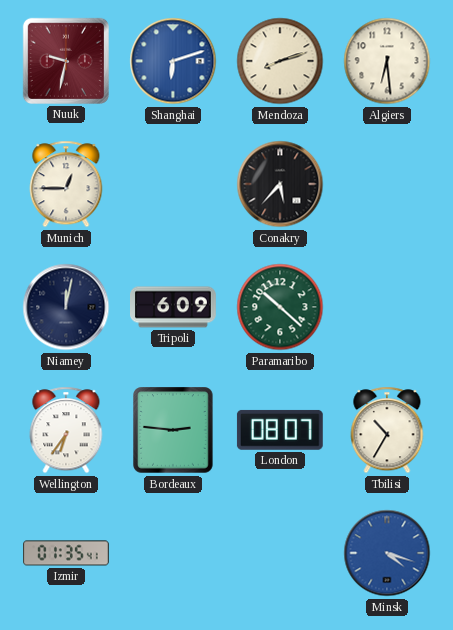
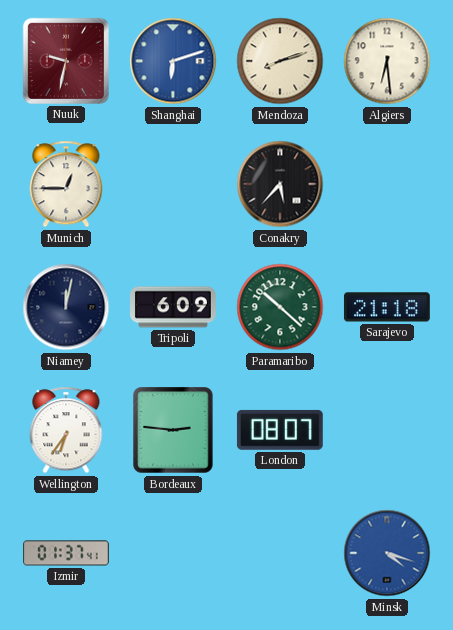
Sarajevo: none -> 21:18
Tbilisi: 10:35 -> none
Izmir: 01:35 -> 01:37
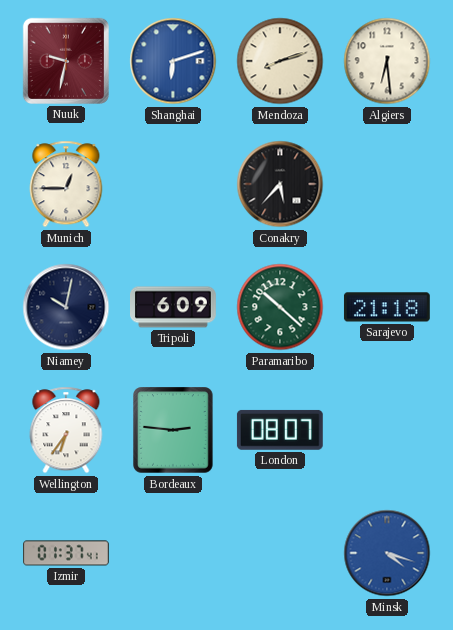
Niamey: 12:02 -> 10:02
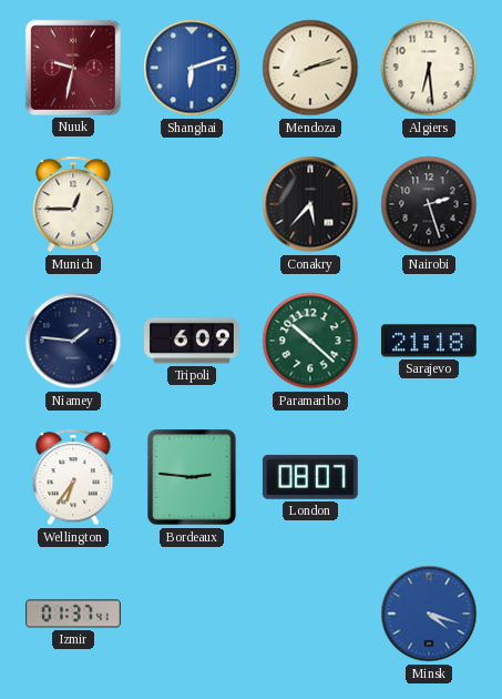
Nairobi: none -> 2:27
Niamey: 10:02 -> 1:46
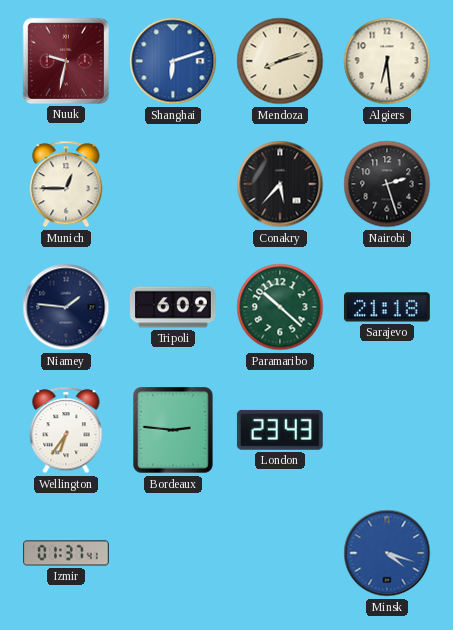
London: 08:07 -> 23:43
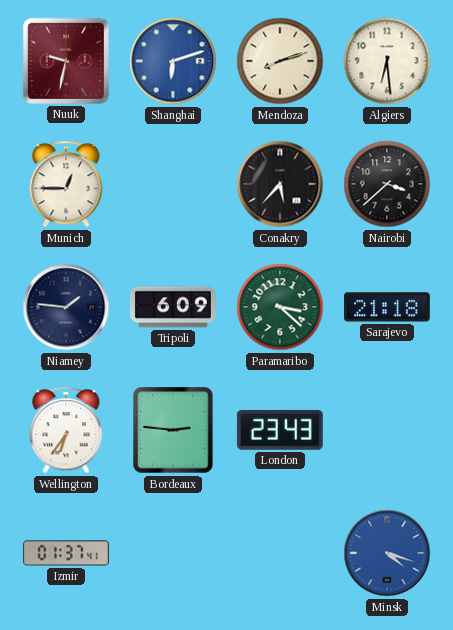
Nairobi: 2:27 -> 3:38
Paramaribo: 10:22 -> 3:22
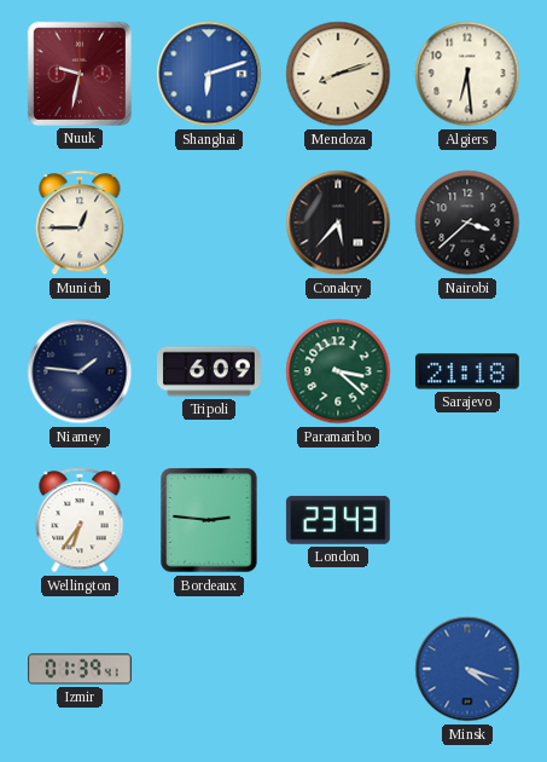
Izmir: 01:37 -> 01:39
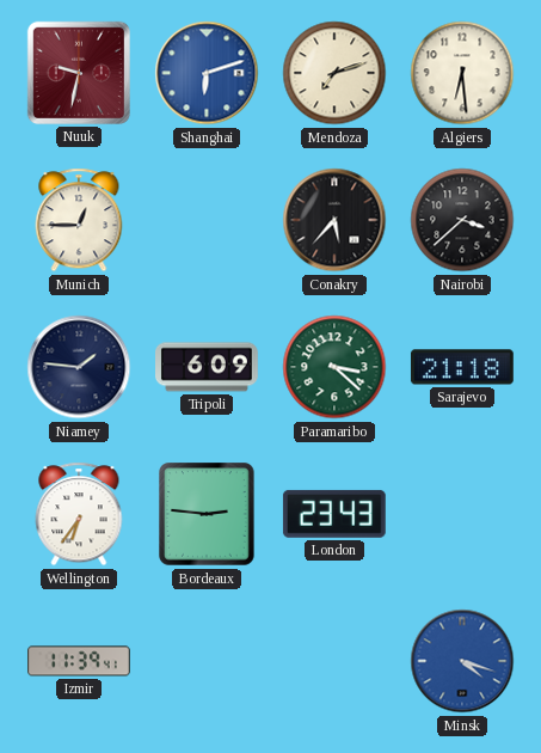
Mendoza: 8:12 -> 7:12
Izmir: 01:39 -> 11:39
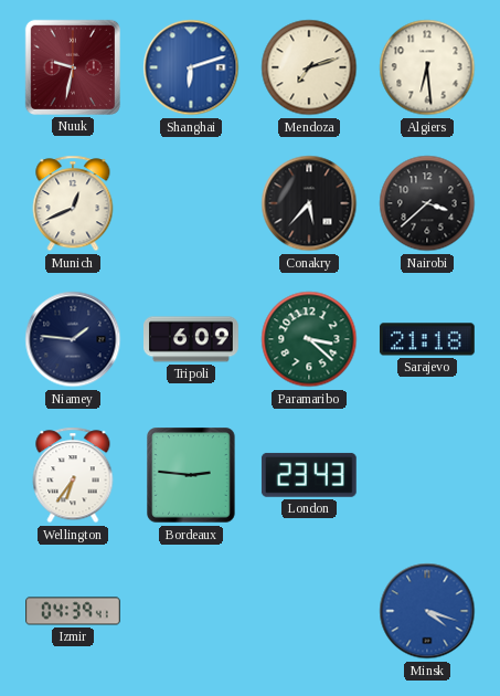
Munich: 12:45 -> 12:41
Izmir: 11:39 -> 04:39
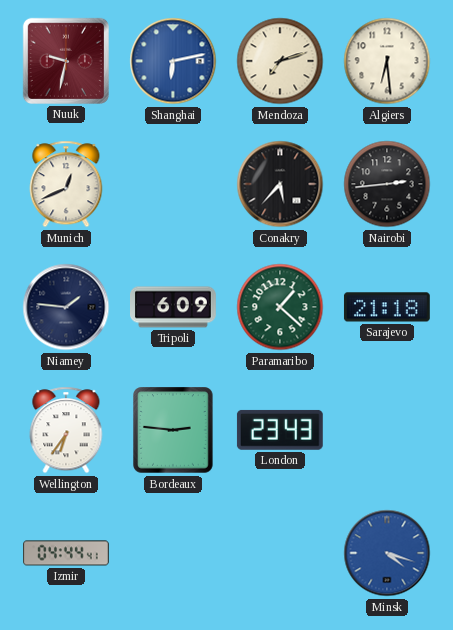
Shanghai: 6:12 -> 6:13
Nairobi: 3:38 -> 2:44
Paramaribo: 3:22 -> 1:22
Izmir: 04:39 -> 04:44
